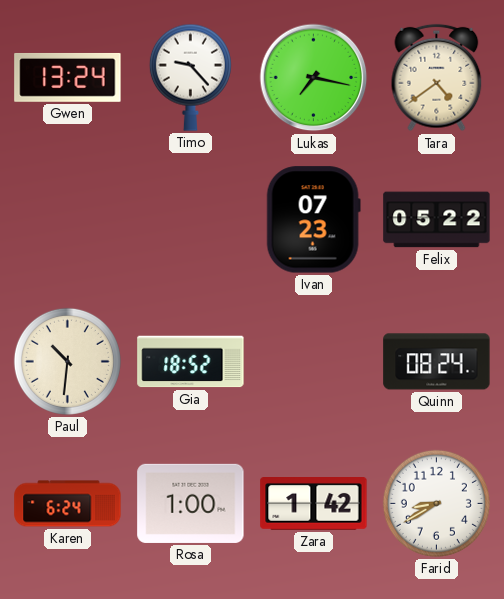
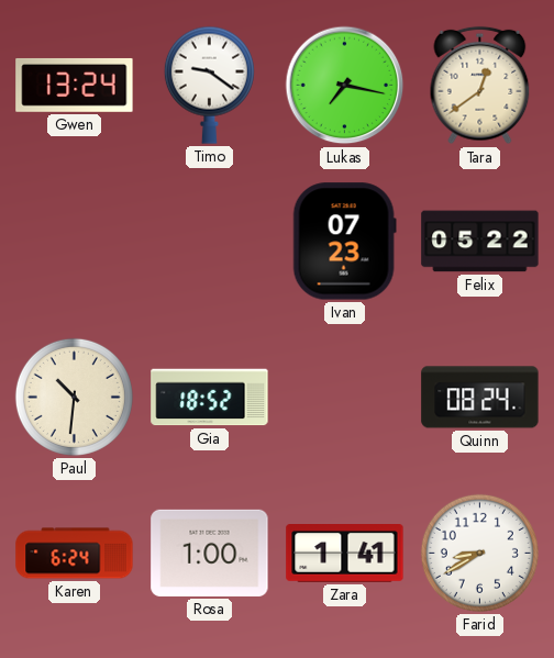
Timo: 9:23 -> 9:21
Tara: 4:39 -> 12:39
Zara: 1:42 -> 1:41
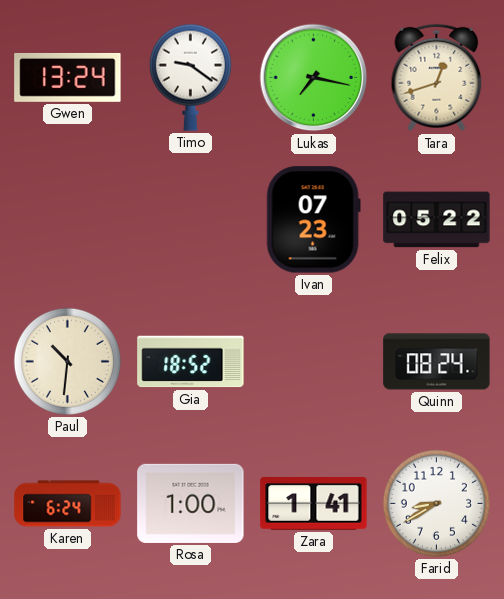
Tara: 12:39 -> 12:42
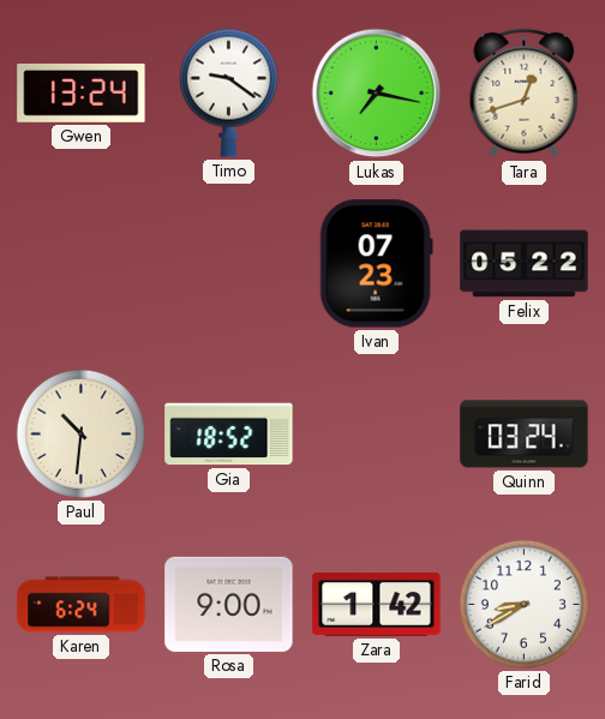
Quinn: 08:24 -> 03:24
Rosa: 1:00 -> 9:00
Zara: 1:41 -> 1:42
